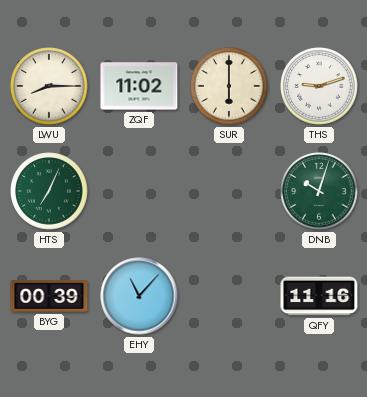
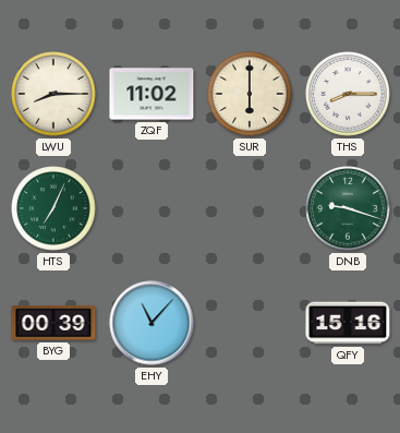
THS: 9:12 -> 8:15
DNB: 10:03 -> 9:18
QFY: 11:16 -> 15:16
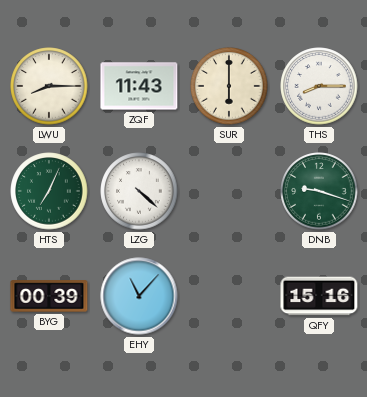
ZQF: 11:02 -> 11:43
LZG: none -> 4:22
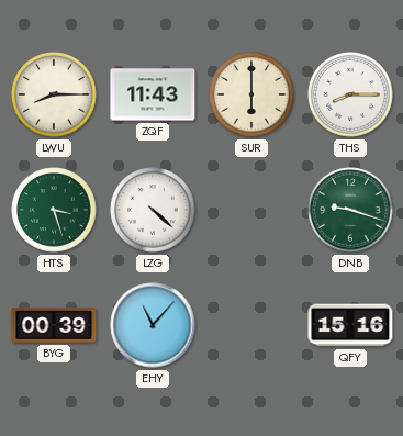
HTS: 7:04 -> 3:27
